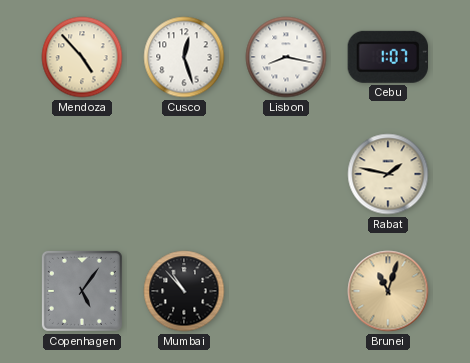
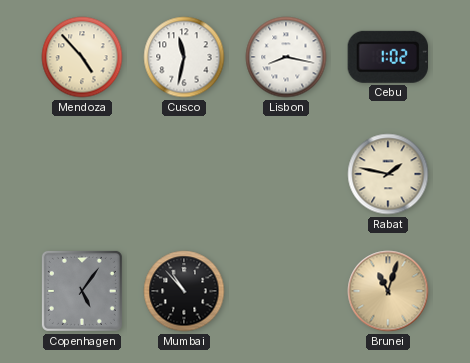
Cusco: 12:27 -> 11:32
Cebu: 1:07 -> 1:02
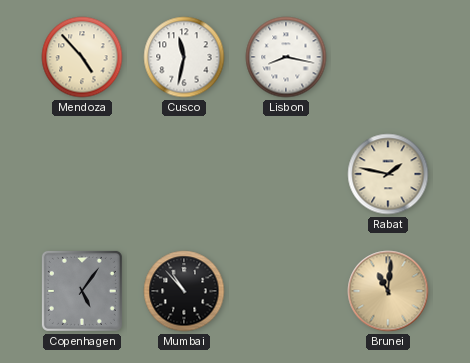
Cebu: 1:02 -> none
Brunei: 11:03 -> 11:01
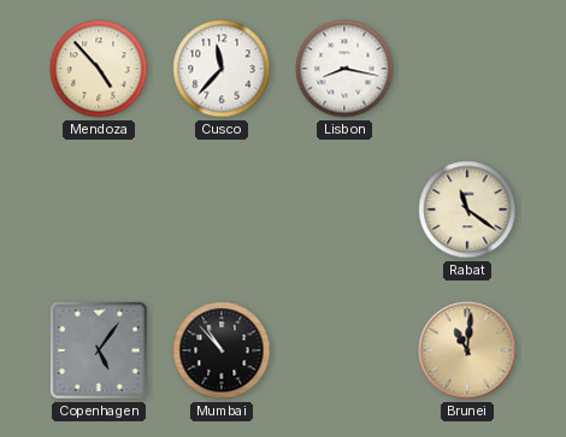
Cusco: 11:32 -> 11:37
Rabat: 1:47 -> 11:21
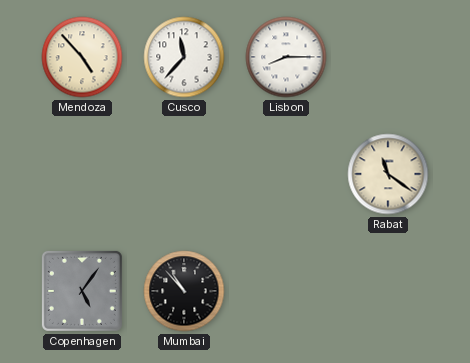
Lisbon: 8:17 -> 8:15
Brunei: 11:01 -> none
